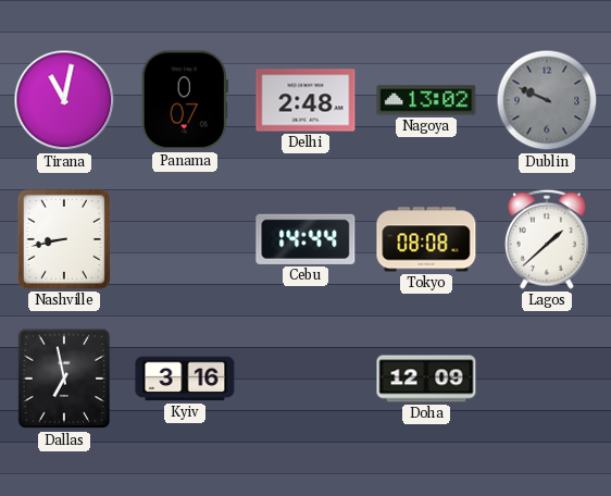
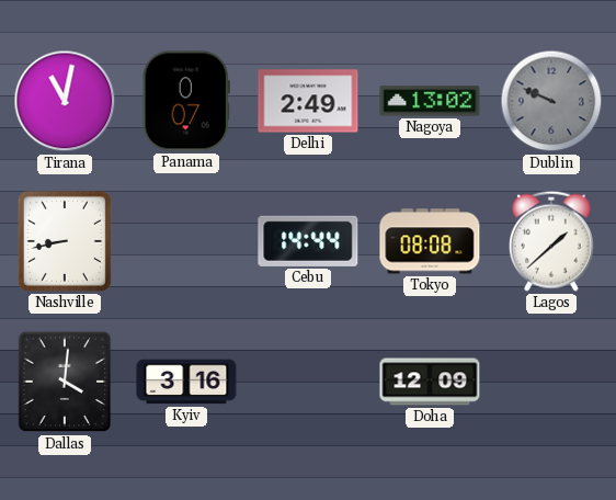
Delhi: 2:48 -> 2:49
Dallas: 6:58 -> 4:01
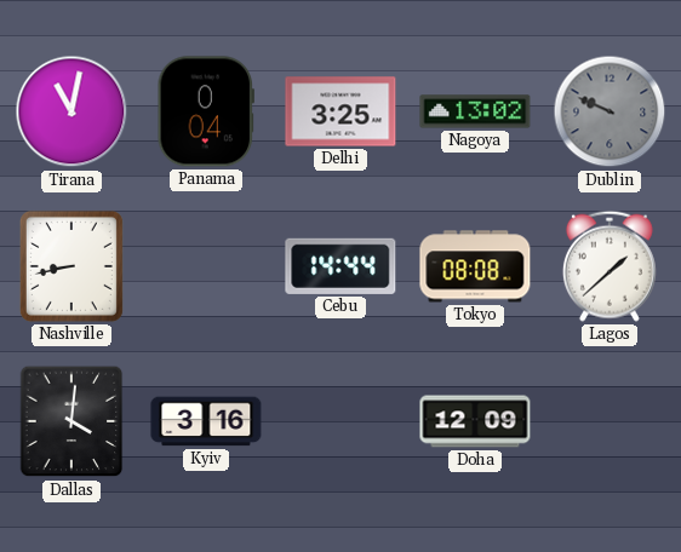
Panama: 0:07 -> 0:04
Delhi: 2:49 -> 3:25
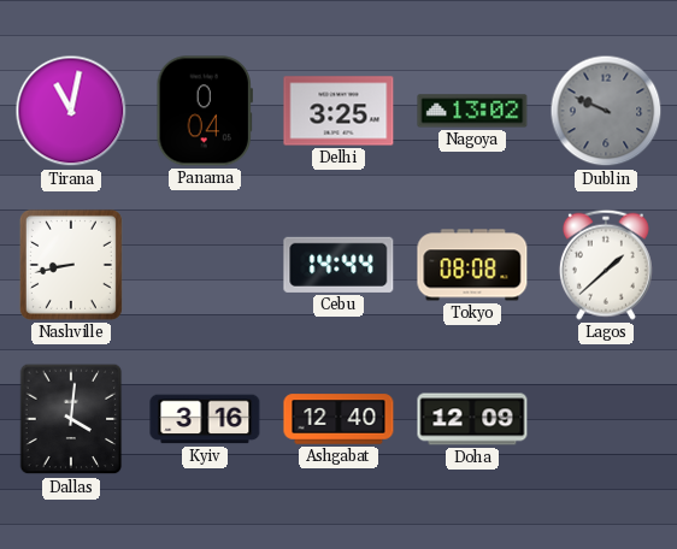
Ashgabat: none -> 12:40
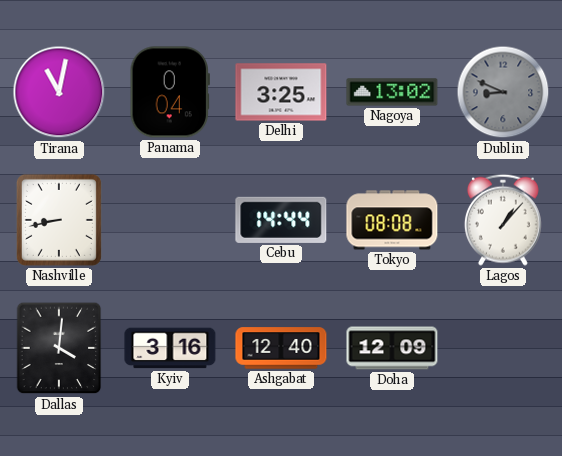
Dublin: 9:49 -> 8:49
Lagos: 1:38 -> 1:07
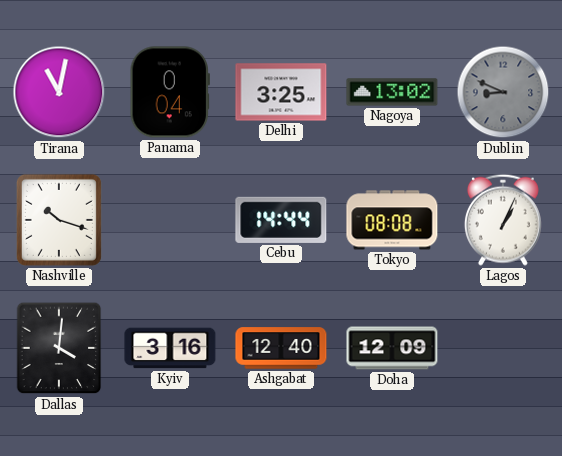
Nashville: 8:43 -> 10:18
Lagos: 1:07 -> 1:04
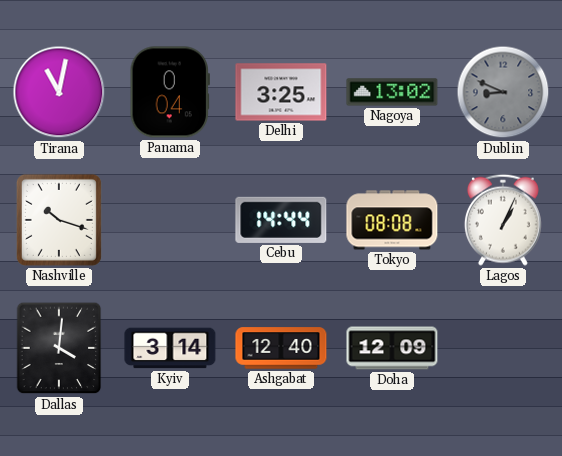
Kyiv: 3:16 -> 3:14
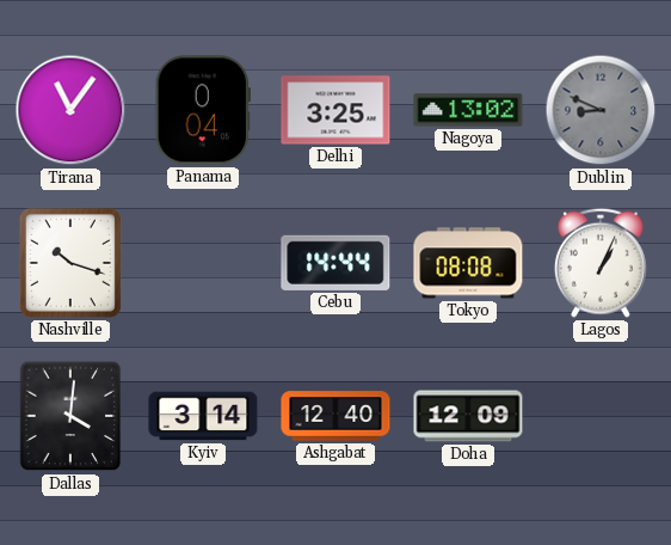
Tirana: 11:02 -> 11:06
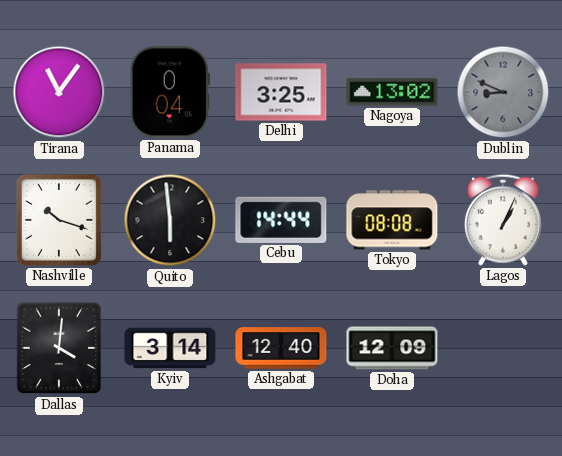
Quito: none -> 5:59
